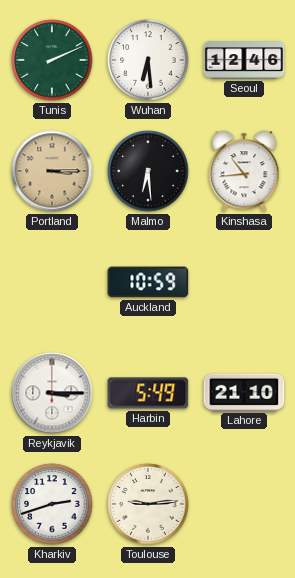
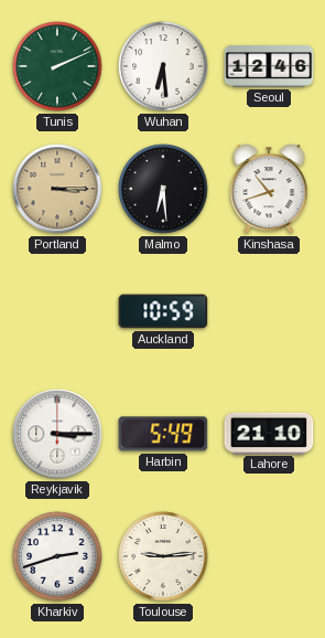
Kinshasa: 10:44 -> 10:42
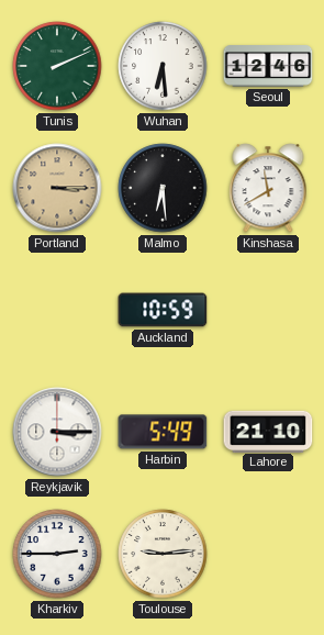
Kinshasa: 10:42 -> 11:40
Kharkiv: 2:42 -> 2:45
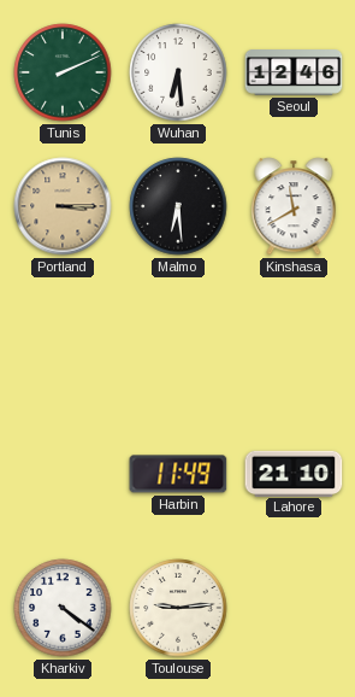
Auckland: 10:59 -> none
Reykjavik: 3:15 -> none
Harbin: 5:49 -> 11:49
Kharkiv: 2:45 -> 4:21
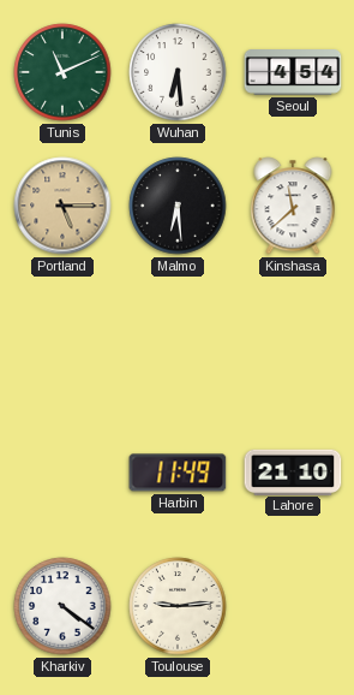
Tunis: 2:11 -> 11:11
Seoul: 12:46 -> 4:54
Portland: 3:15 -> 5:15
Kinshasa: 11:40 -> 11:38
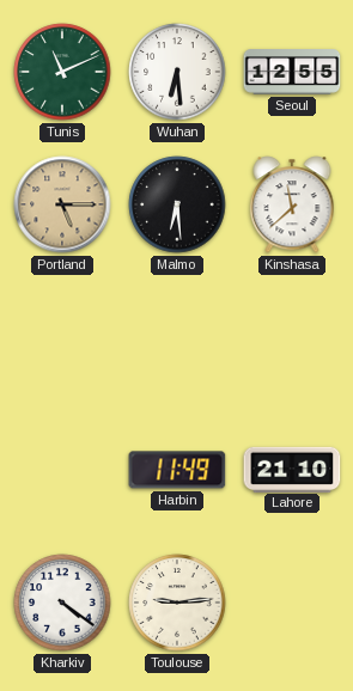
Seoul: 4:54 -> 12:55
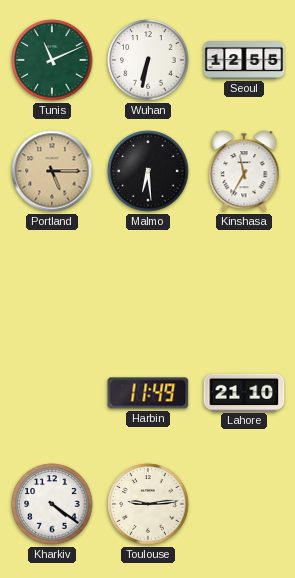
Wuhan: 6:29 -> 6:32
Kinshasa: 11:38 -> 11:35
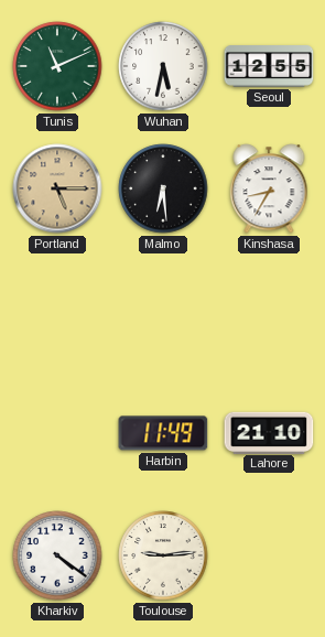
Wuhan: 6:32 -> 5:32
Kinshasa: 11:35 -> 8:35
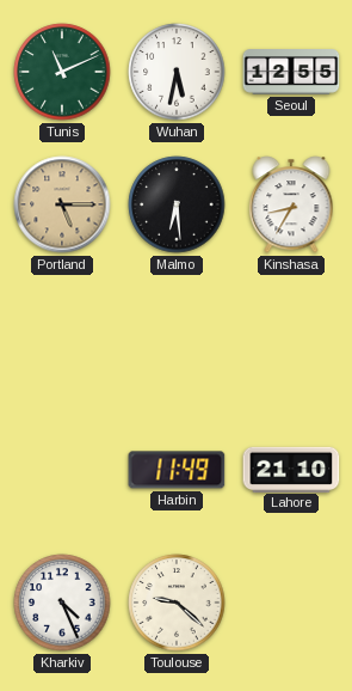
Kharkiv: 4:21 -> 4:26
Toulouse: 9:14 -> 9:22
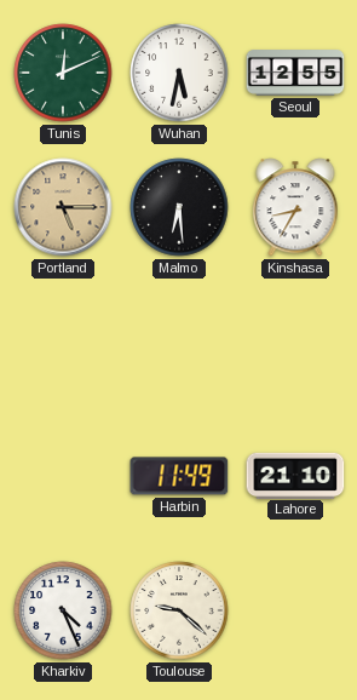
Tunis: 11:11 -> 12:11
